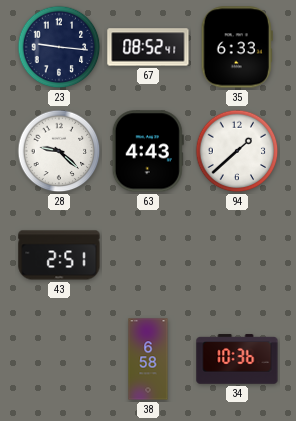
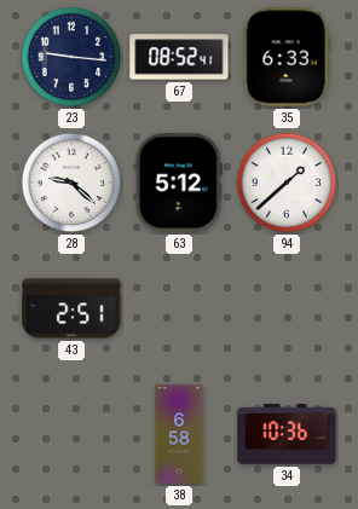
63: 4:43 -> 5:12
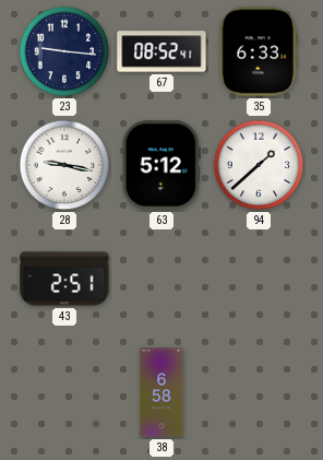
28: 9:22 -> 9:17
34: 10:36 -> none
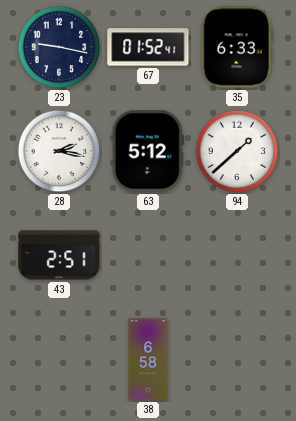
23: 9:16 -> 9:17
67: 08:52 -> 01:52
28: 9:17 -> 2:17
